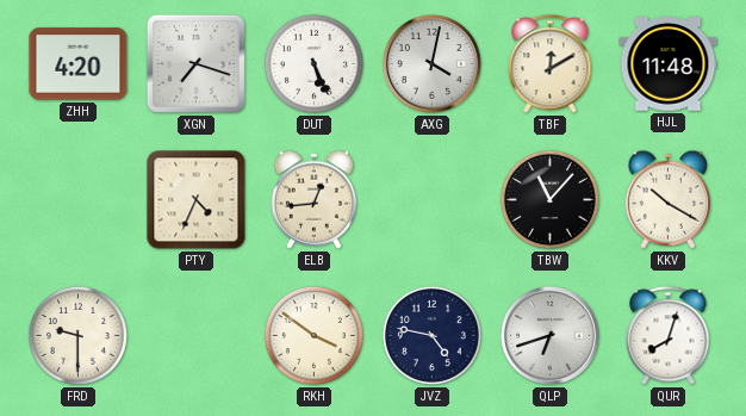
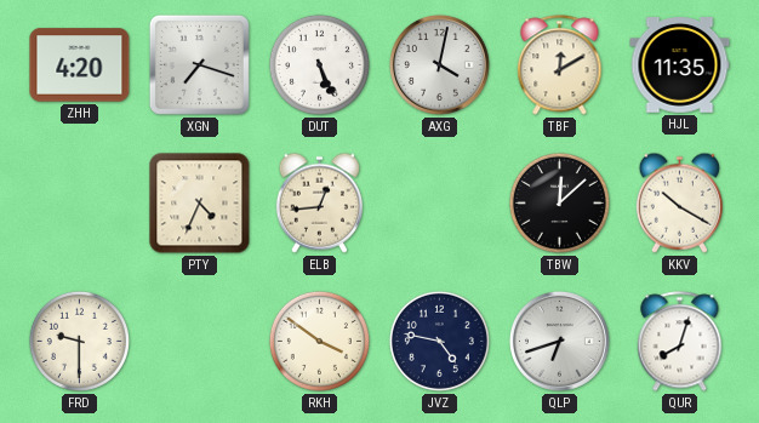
HJL: 11:48 -> 11:35
TBW: 11:07 -> 12:08
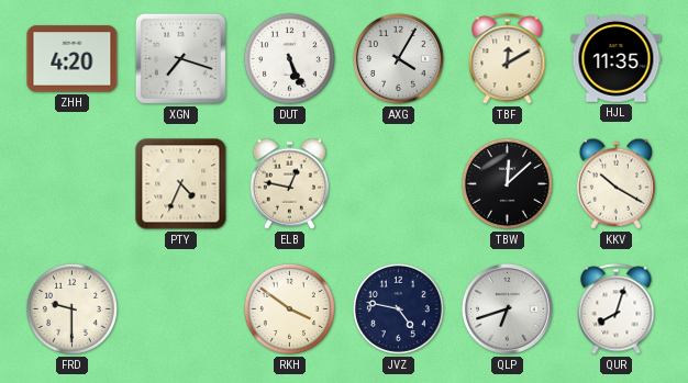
AXG: 4:02 -> 4:05
ELB: 12:44 -> 12:47
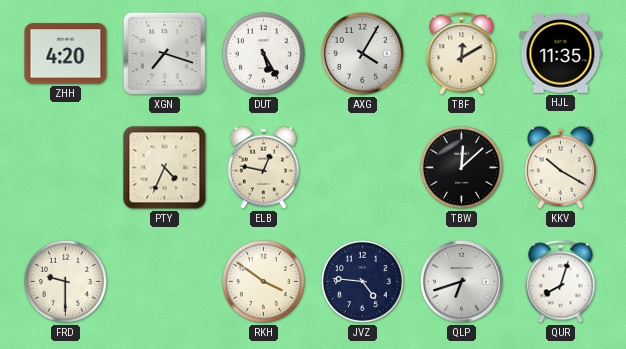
DUT: 5:26 -> 5:25
JVZ: 4:47 -> 4:46
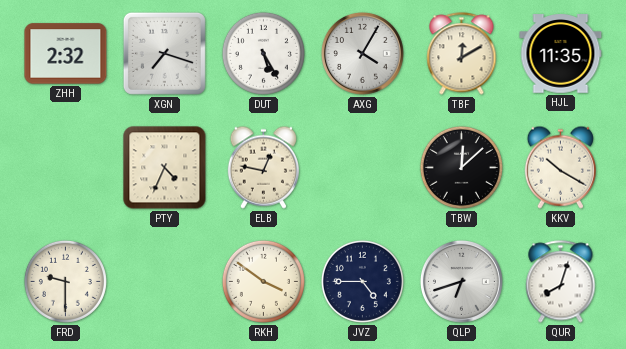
ZHH: 4:20 -> 2:32
JVZ: 4:46 -> 4:45
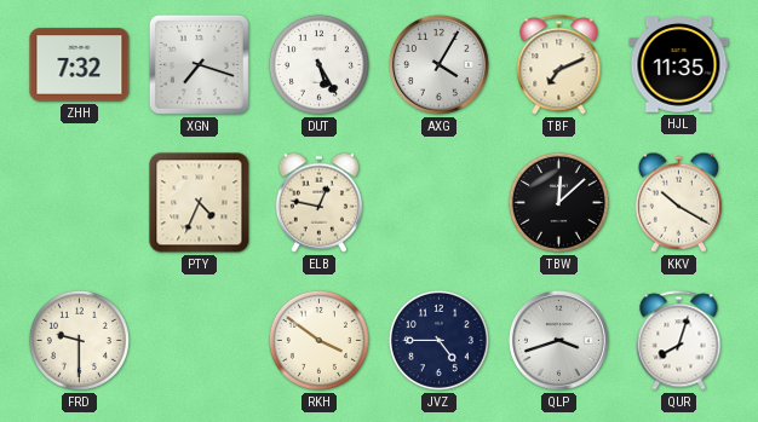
ZHH: 2:32 -> 7:32
TBF: 12:10 -> 7:11
QLP: 6:42 -> 3:42
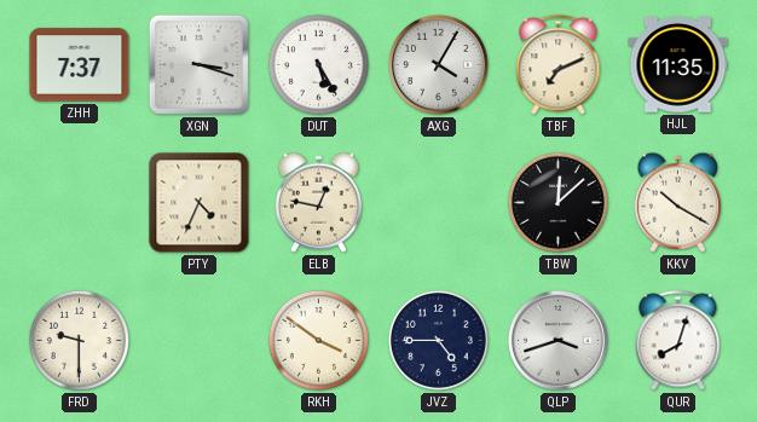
ZHH: 7:32 -> 7:37
XGN: 7:18 -> 3:18
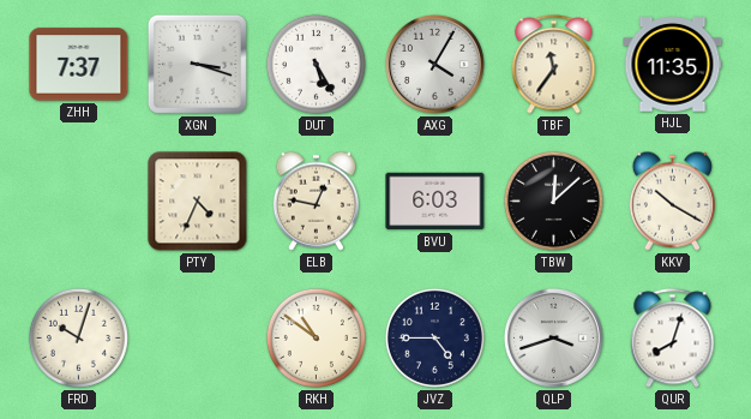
TBF: 7:11 -> 11:36
BVU: none -> 6:03
FRD: 9:30 -> 10:03
RKH: 3:51 -> 10:51
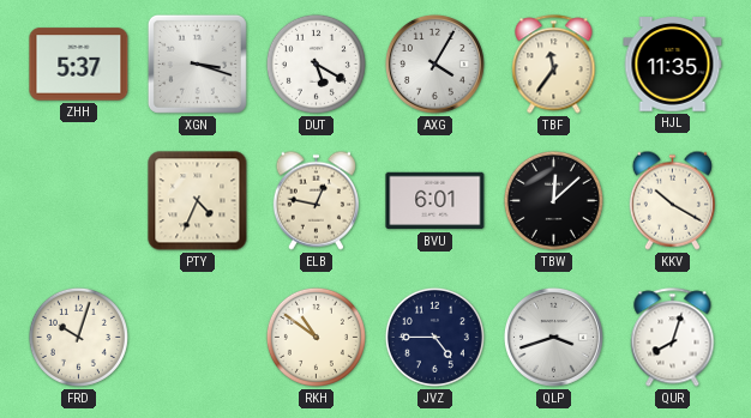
ZHH: 7:37 -> 5:37
DUT: 5:25 -> 5:20
BVU: 6:03 -> 6:01
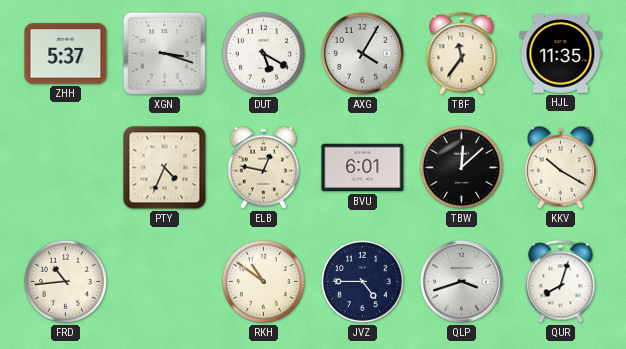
FRD: 10:03 -> 10:44
